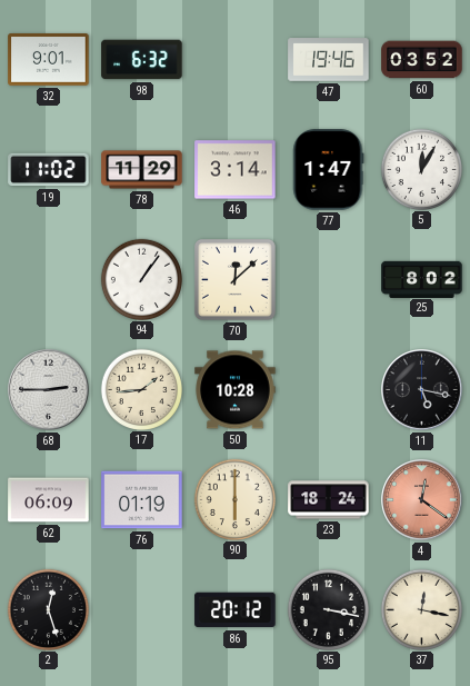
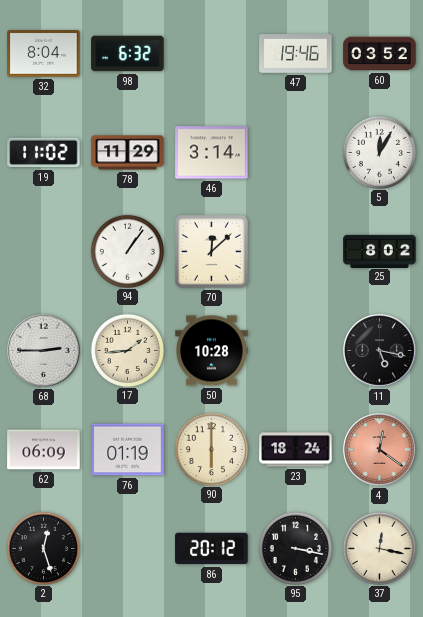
32: 9:01 -> 8:04
77: 1:47 -> none
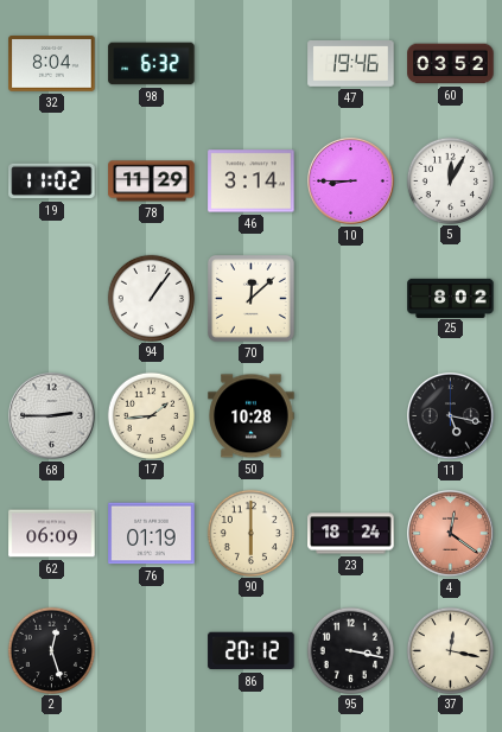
10: none -> 8:45
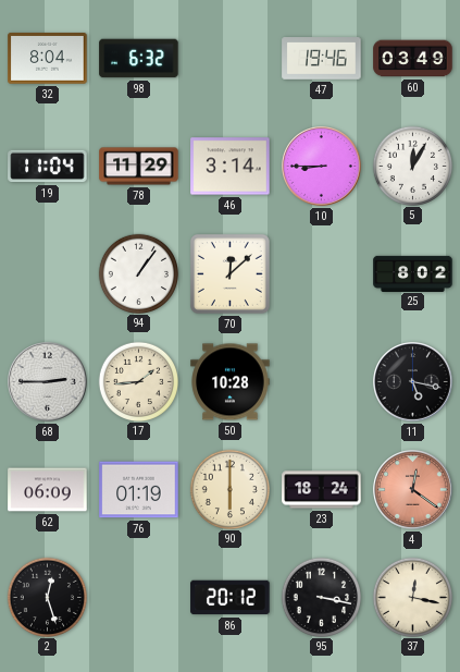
60: 03:52 -> 03:49
19: 11:02 -> 11:04
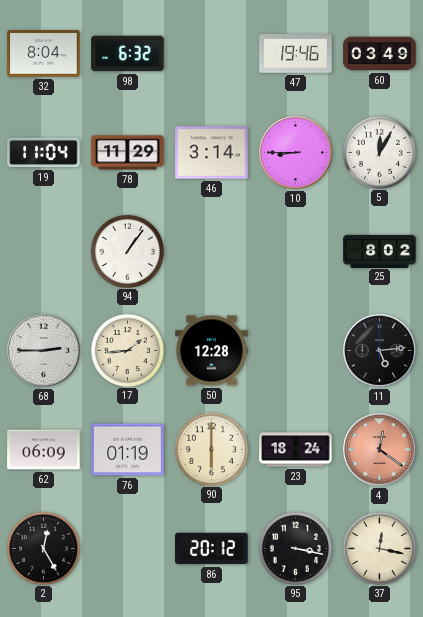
70: 12:08 -> none
50: 10:28 -> 12:28
11: 5:17 -> 5:14
2: 12:27 -> 12:25
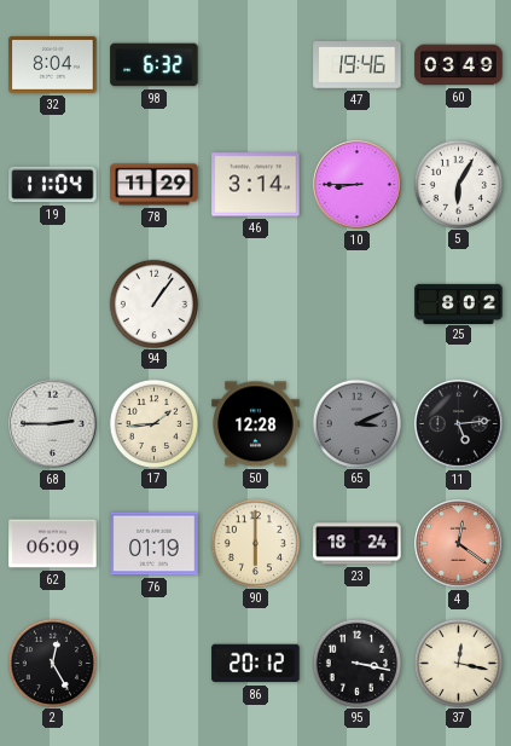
5: 12:05 -> 6:05
65: none -> 3:11
